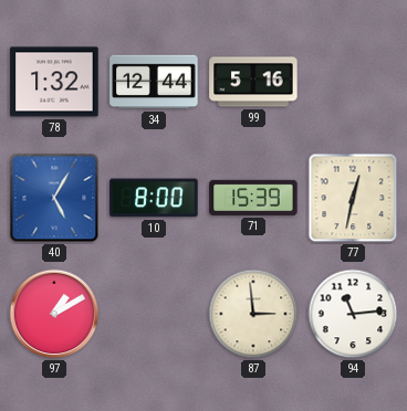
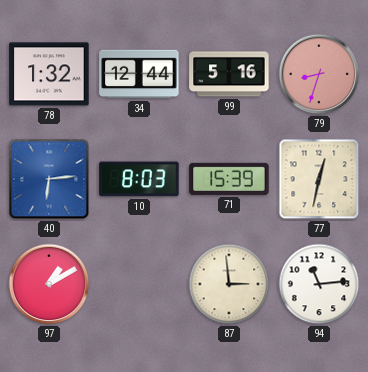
79: none -> 8:33
40: 5:05 -> 6:14
10: 8:00 -> 8:03
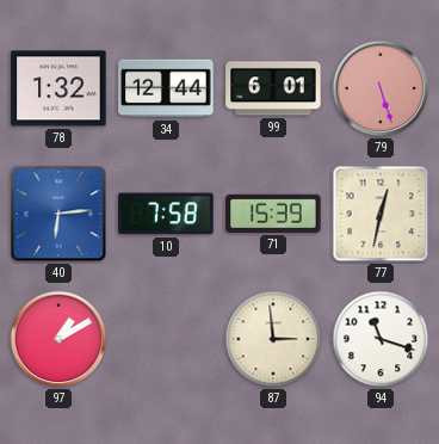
99: 5:16 -> 6:01
79: 8:33 -> 5:27
10: 8:03 -> 7:58
94: 11:14 -> 11:18
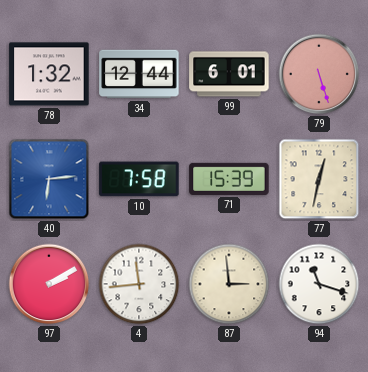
97: 1:10 -> 2:10
4: none -> 11:44
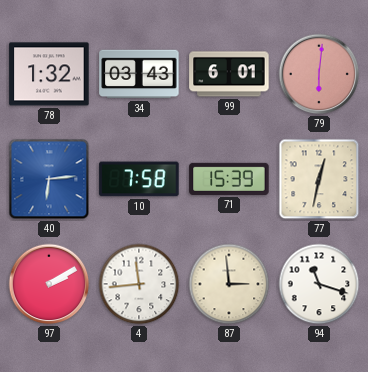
34: 12:44 -> 03:43
79: 5:27 -> 6:01
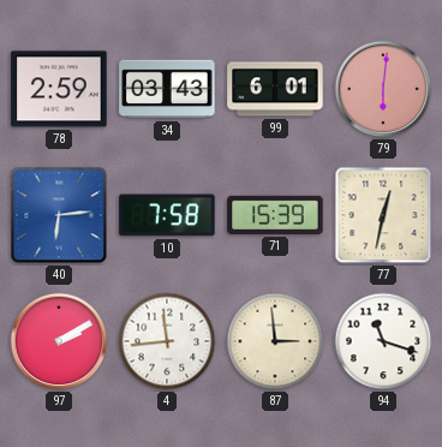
78: 1:32 -> 2:59
